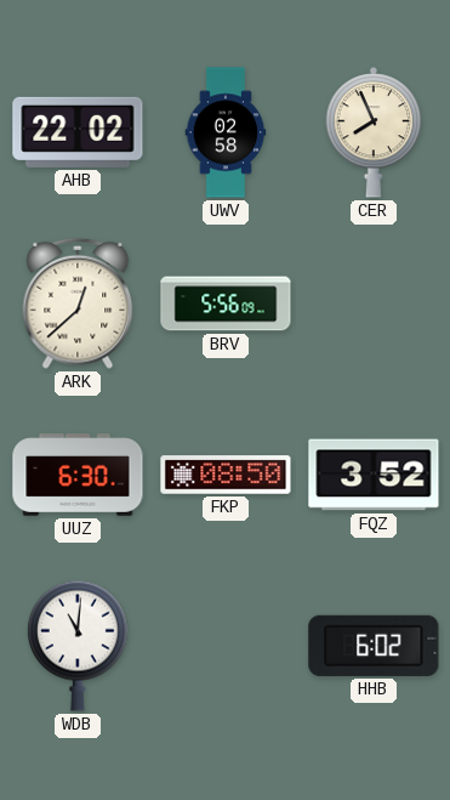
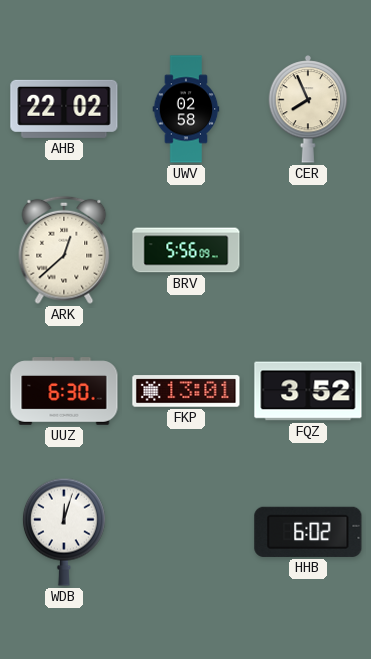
FKP: 08:50 -> 13:01
WDB: 11:01 -> 12:03
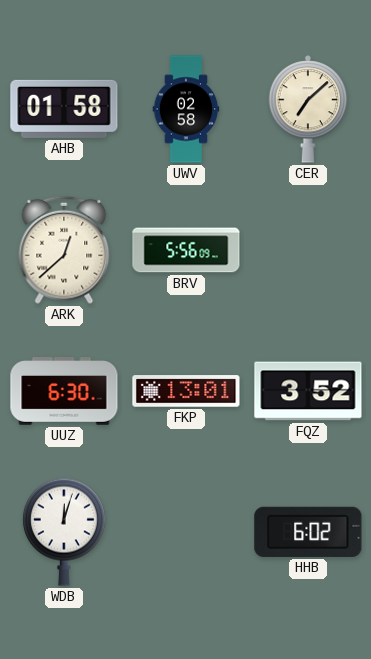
AHB: 22:02 -> 01:58
CER: 7:56 -> 7:08
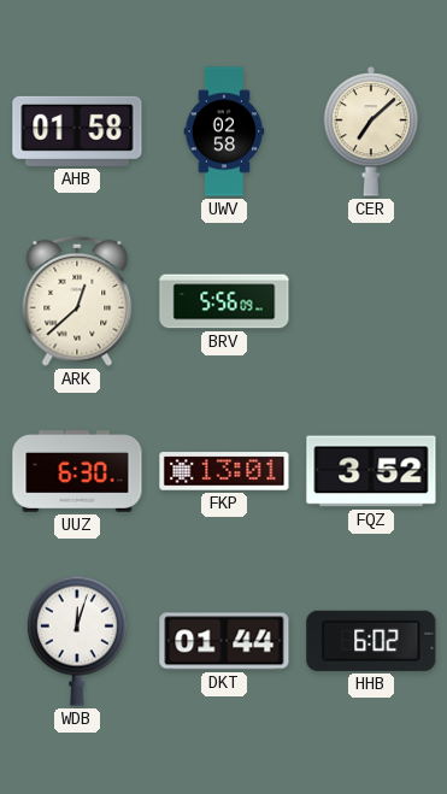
DKT: none -> 01:44
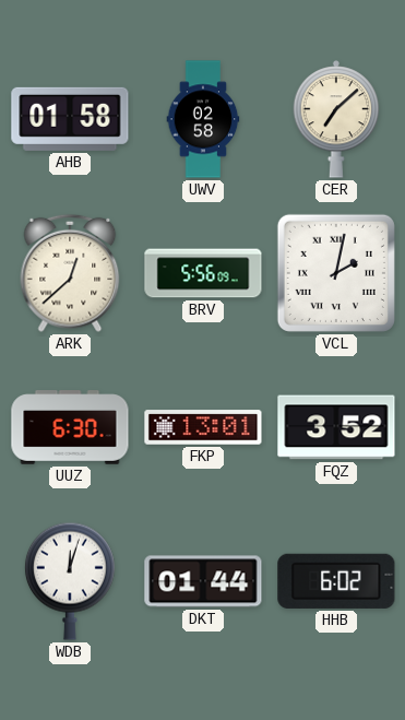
VCL: none -> 2:02
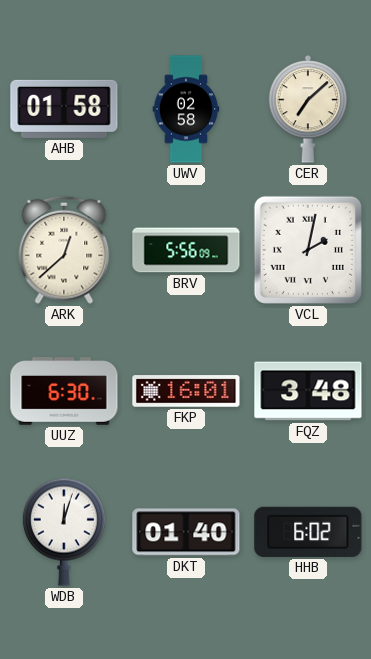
FKP: 13:01 -> 16:01
FQZ: 3:52 -> 3:48
DKT: 01:44 -> 01:40
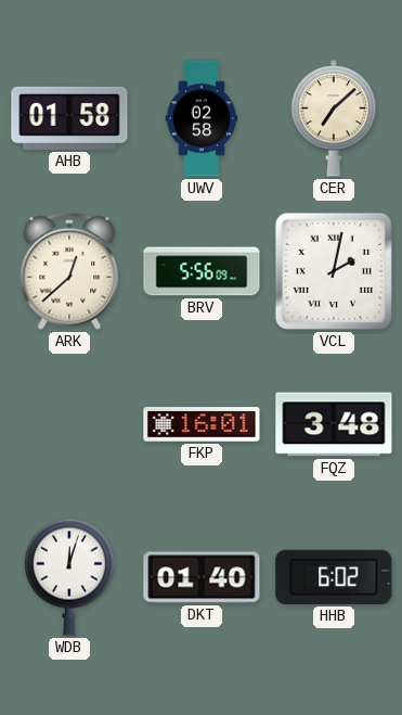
UUZ: 6:30 -> none
